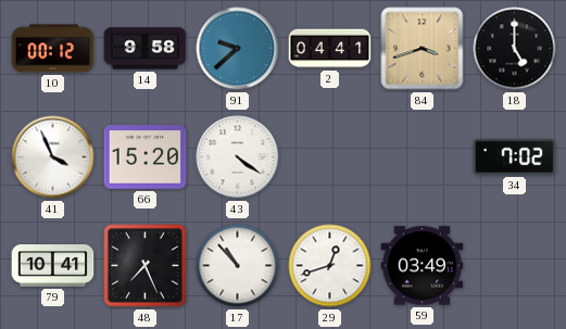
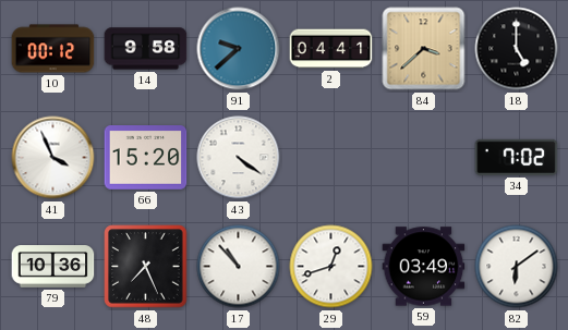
84: 3:42 -> 3:38
79: 10:41 -> 10:36
82: none -> 6:09
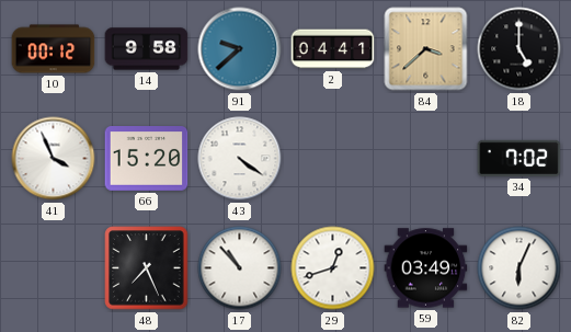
79: 10:36 -> none
82: 6:09 -> 6:04
